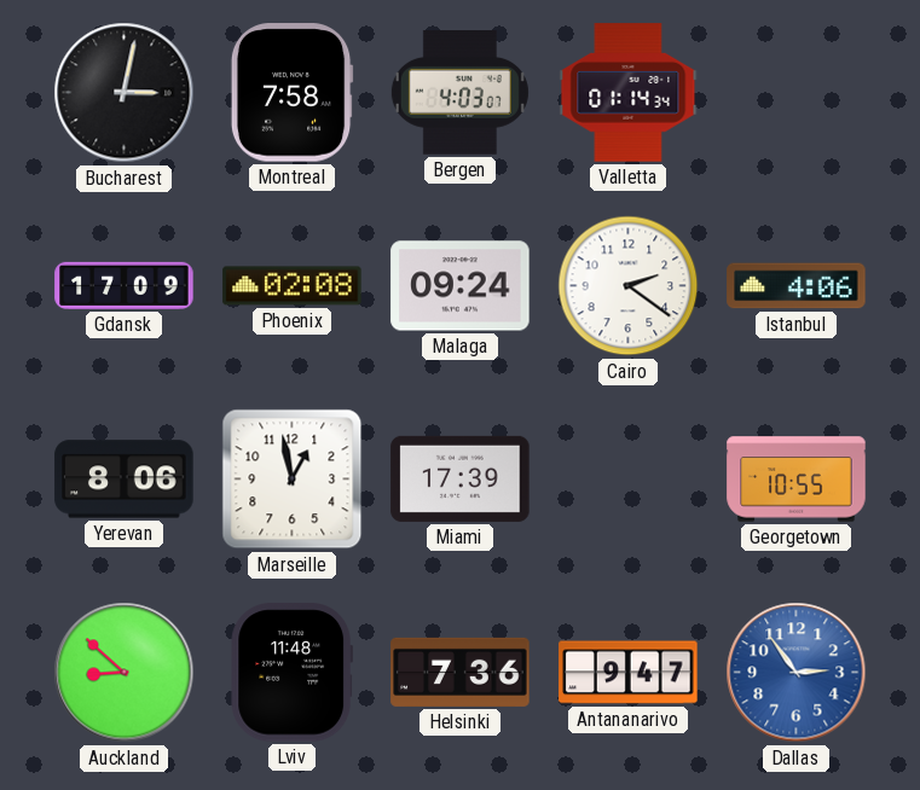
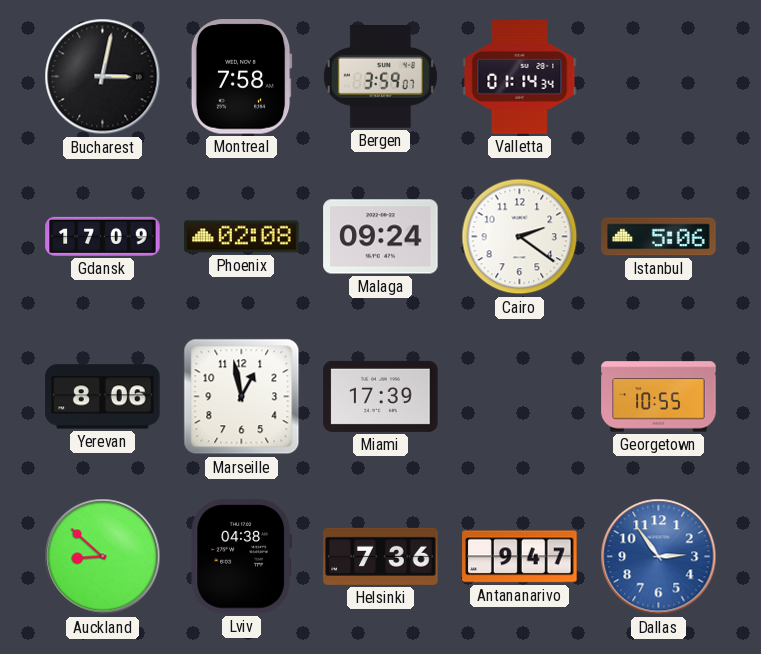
Bergen: 4:03 -> 3:59
Istanbul: 4:06 -> 5:06
Lviv: 11:48 -> 04:38
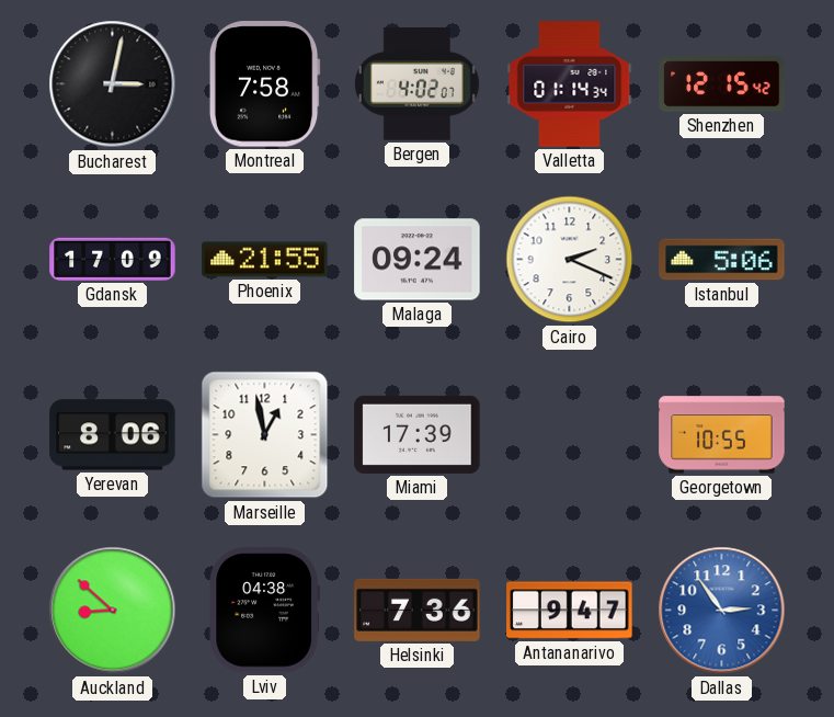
Bergen: 3:59 -> 4:02
Shenzhen: none -> 12:15
Phoenix: 02:08 -> 21:55
Cairo: 2:21 -> 2:19
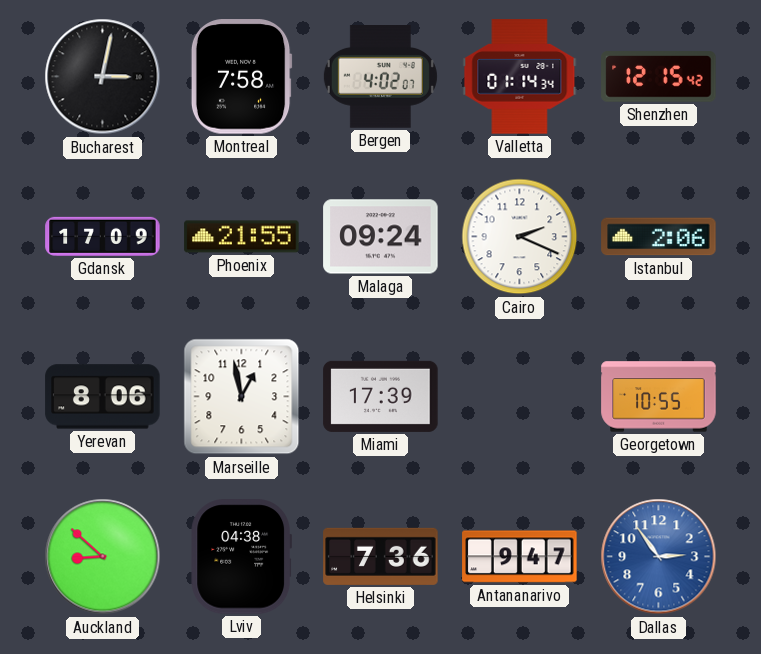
Istanbul: 5:06 -> 2:06
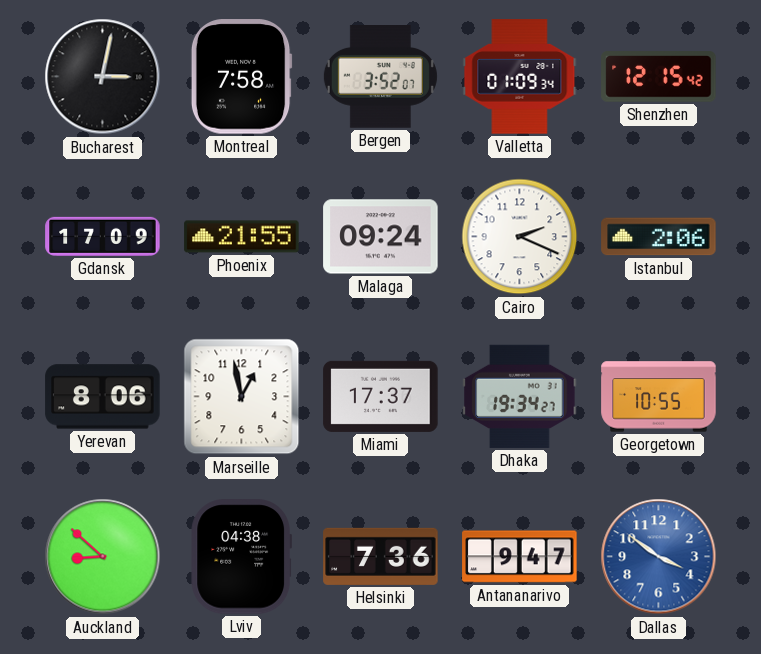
Bergen: 4:02 -> 3:52
Valletta: 01:14 -> 01:09
Miami: 17:39 -> 17:37
Dhaka: none -> 19:34
Dallas: 2:54 -> 3:51
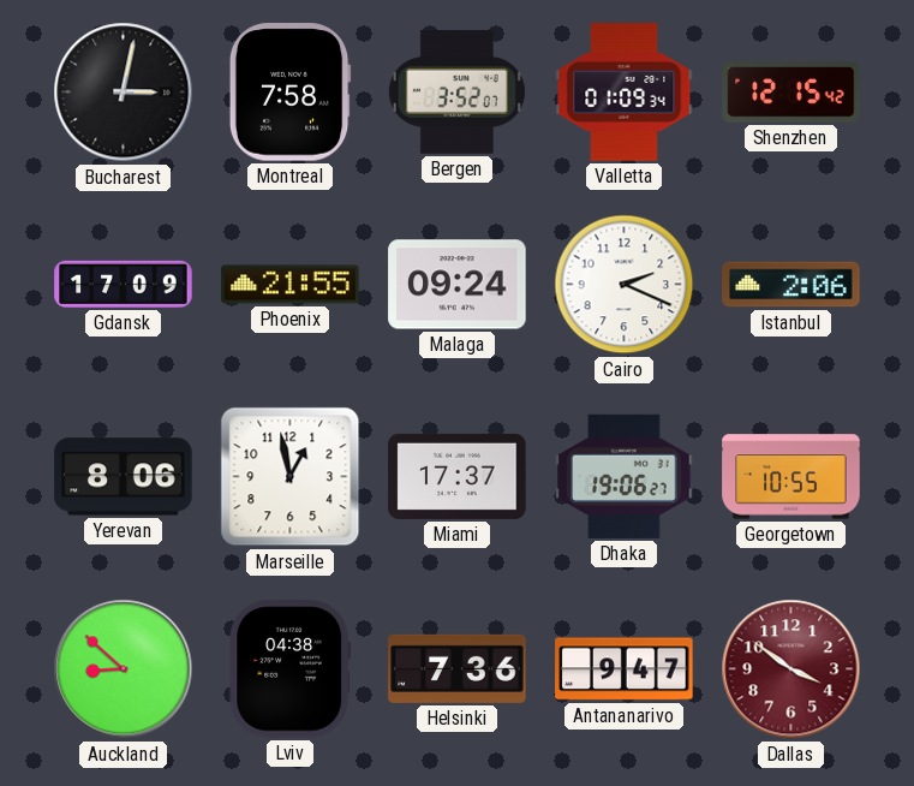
Dhaka: 19:34 -> 19:06
Dallas dial: blue -> burgundy
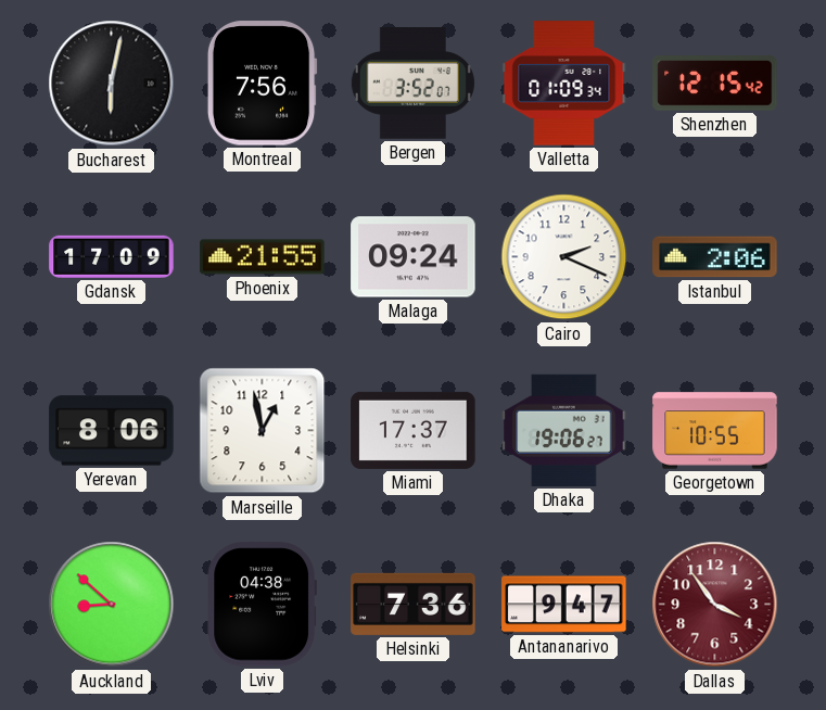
Bucharest: 3:02 -> 6:02
Montreal: 7:58 -> 7:56
Dallas: 3:51 -> 3:54
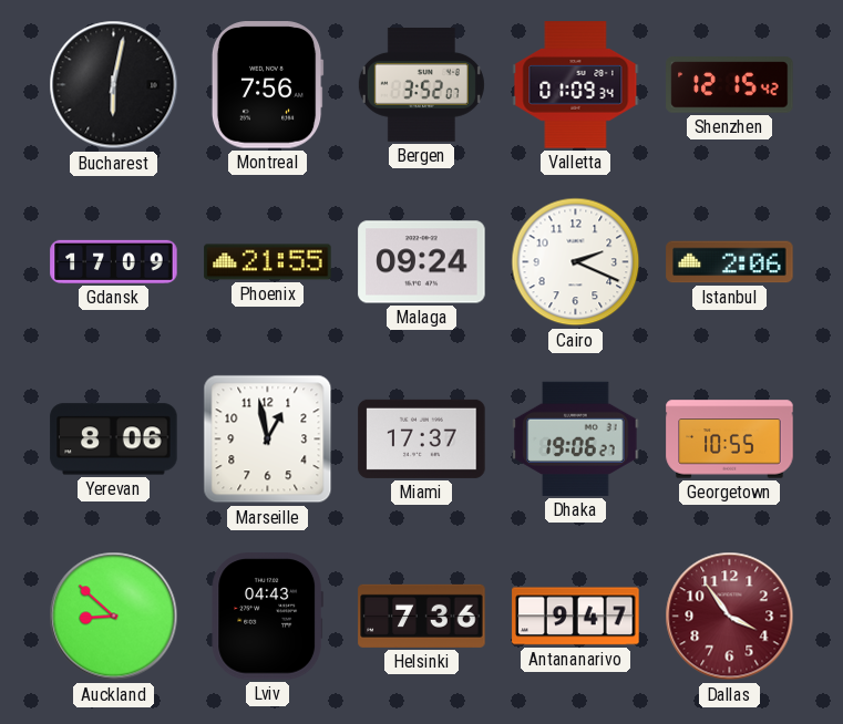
Lviv: 04:38 -> 04:43
